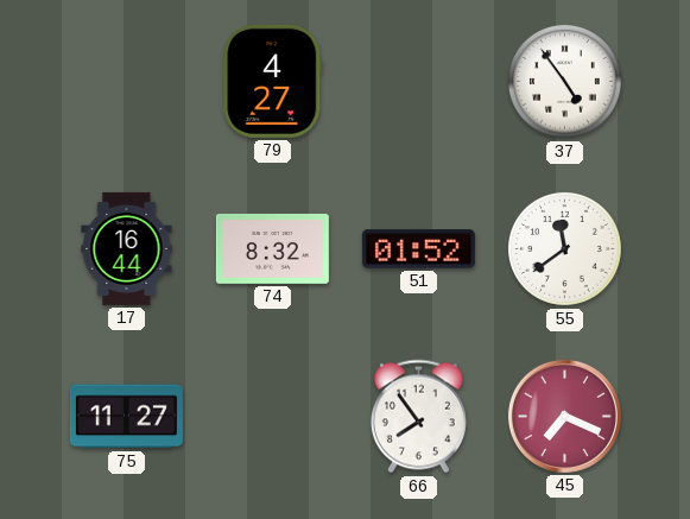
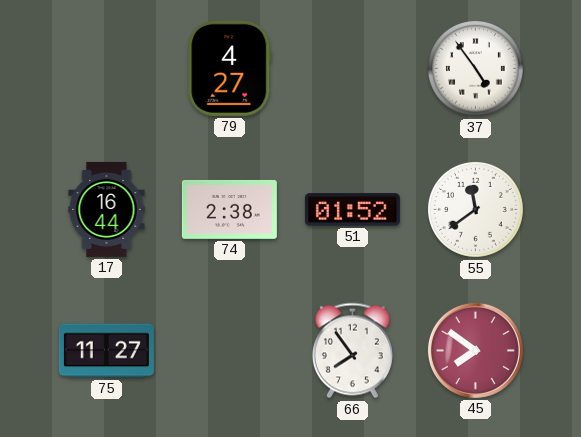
74: 8:32 -> 2:38
45: 7:19 -> 7:51
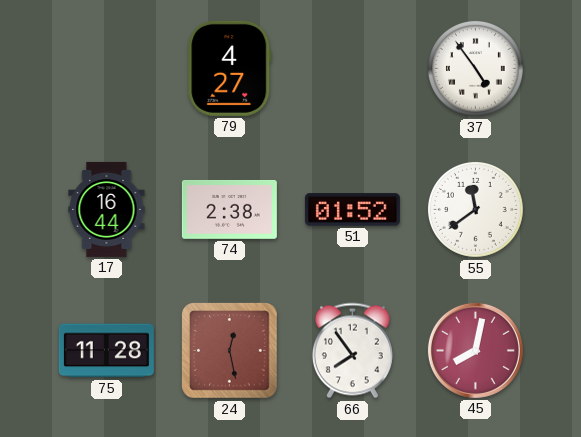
75: 11:27 -> 11:28
24: none -> 12:28
45: 7:51 -> 8:02
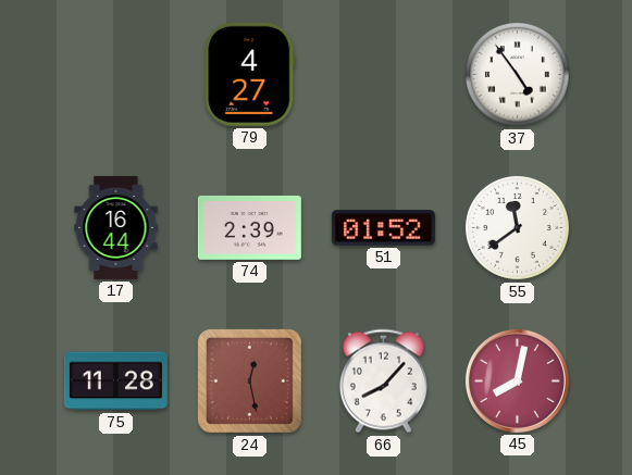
74: 2:38 -> 2:39
66: 7:54 -> 8:07
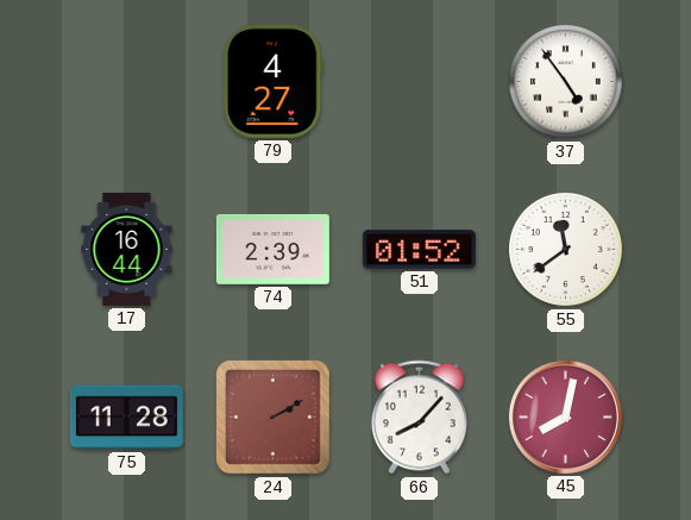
24: 12:28 -> 2:10
